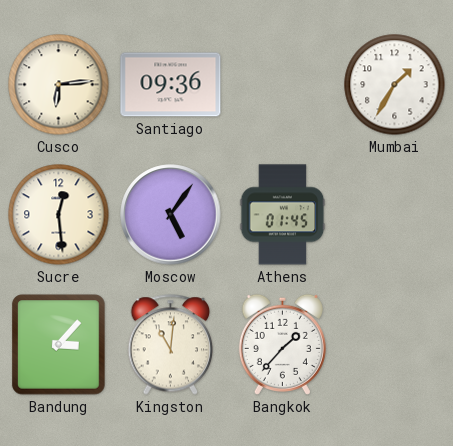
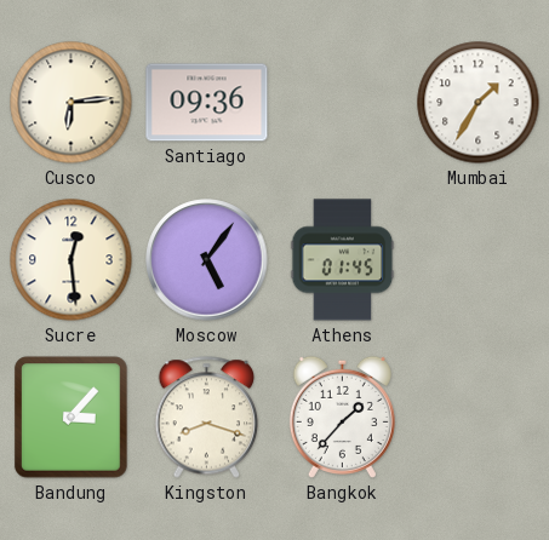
Kingston: 11:01 -> 8:18
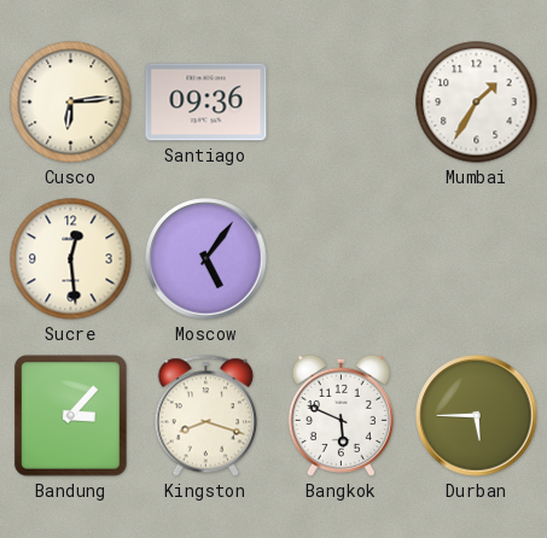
Athens: 01:45 -> none
Bangkok: 1:37 -> 5:49
Durban: none -> 5:45
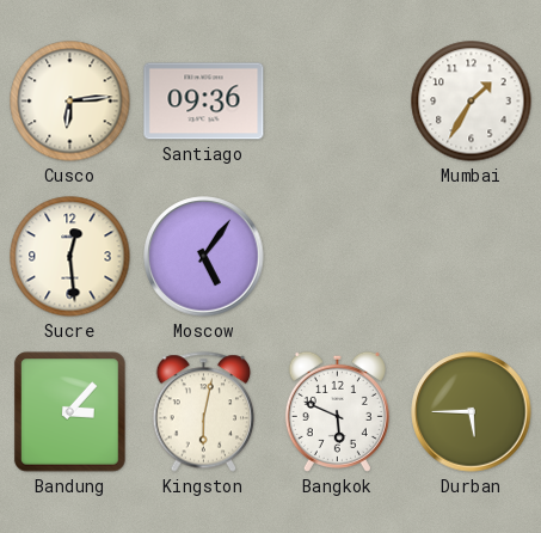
Kingston: 8:18 -> 6:02
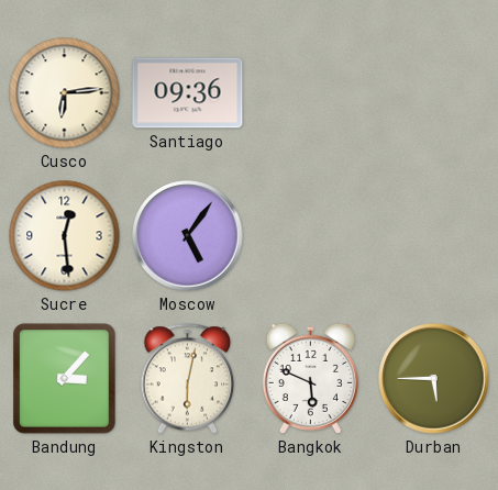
Mumbai: 1:35 -> none
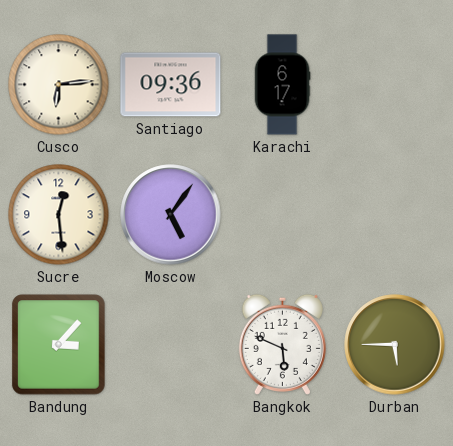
Karachi: none -> 6:17
Kingston: 6:02 -> none
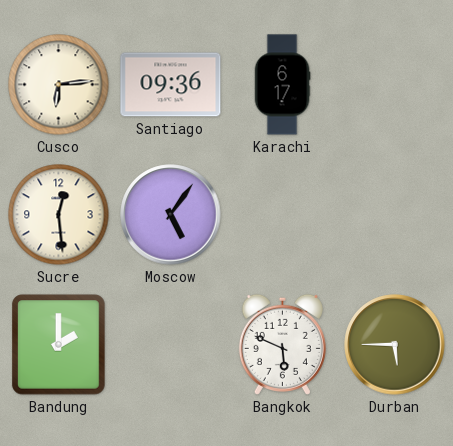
Bandung: 3:07 -> 2:00
